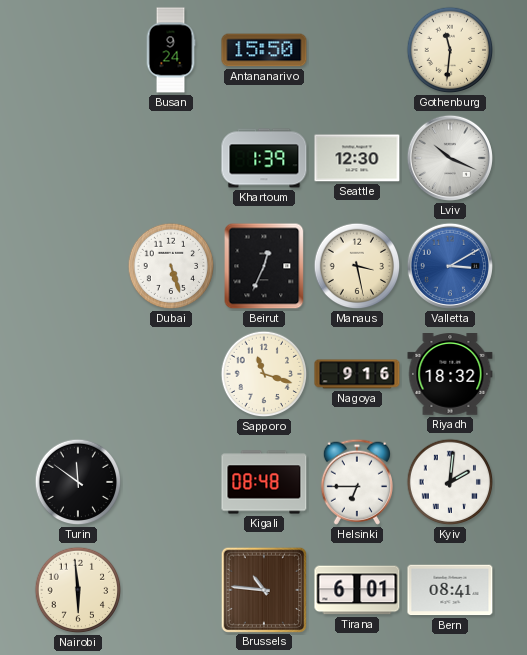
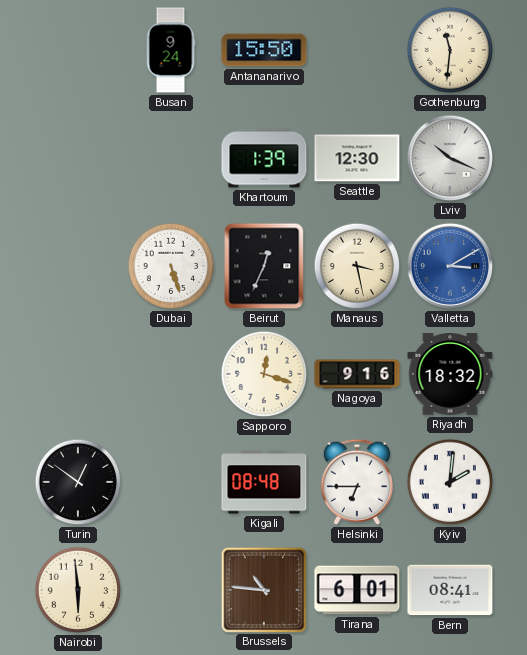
Sapporo: 11:18 -> 12:18
Turin: 11:51 -> 12:51
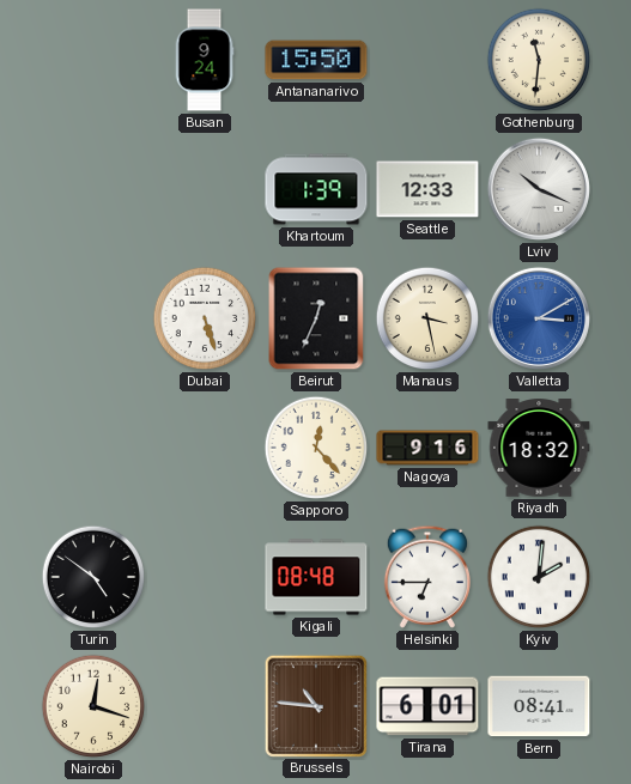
Seattle: 12:30 -> 12:33
Sapporo: 12:18 -> 12:23
Turin: 12:51 -> 4:51
Nairobi: 5:59 -> 12:18
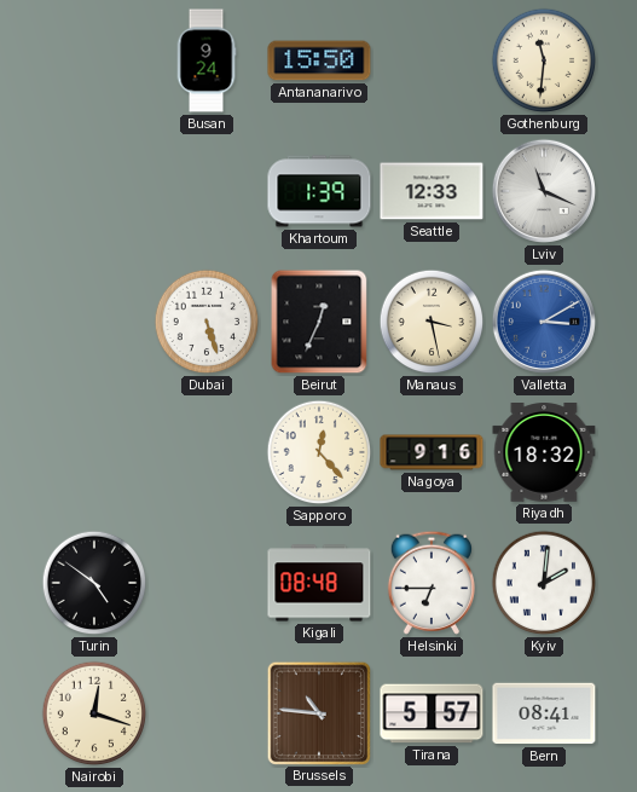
Lviv: 10:19 -> 11:19
Tirana: 6:01 -> 5:57
